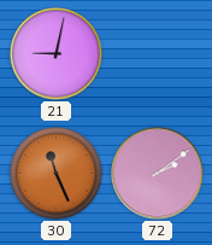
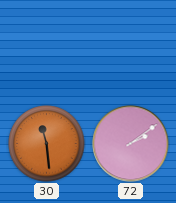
21: 9:02 -> none
30: 11:26 -> 11:29
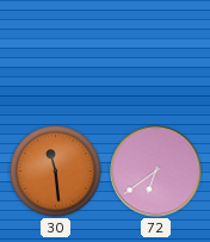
72: 2:09 -> 6:39
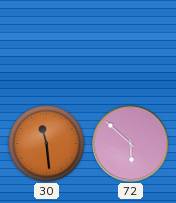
72: 6:39 -> 5:52
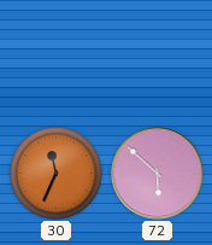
30: 11:29 -> 11:34
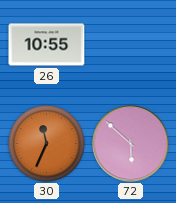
26: none -> 10:55
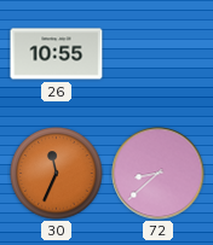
72: 5:52 -> 8:38
